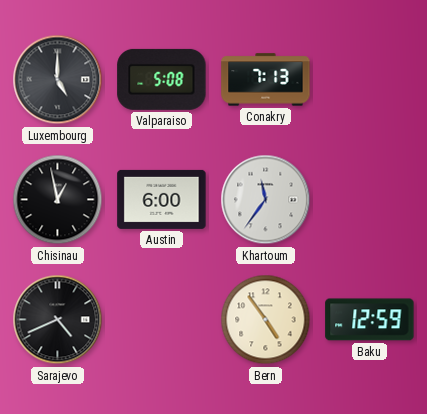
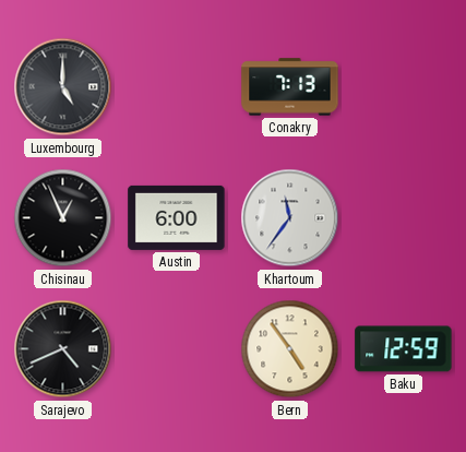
Valparaiso: 5:08 -> none
Chisinau: 12:58 -> 12:56
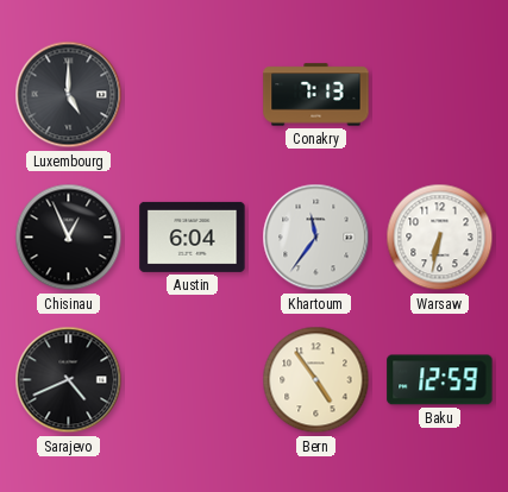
Austin: 6:00 -> 6:04
Warsaw: none -> 6:32
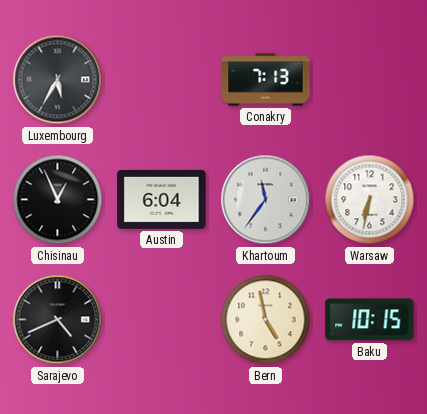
Luxembourg: 5:00 -> 5:35
Bern: 4:54 -> 4:58
Baku: 12:59 -> 10:15
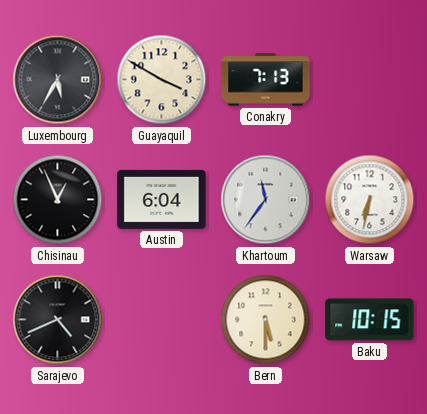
Guayaquil: none -> 3:50
Bern: 4:58 -> 5:30
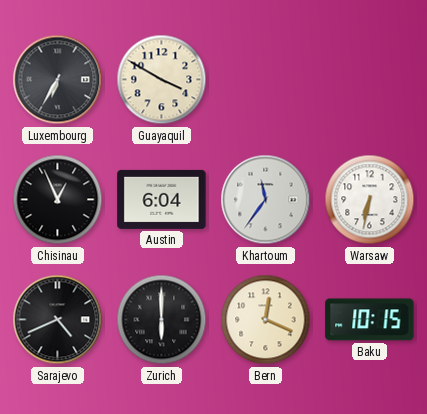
Luxembourg: 5:35 -> 6:35
Conakry: 7:13 -> none
Zurich: none -> 6:00
Bern: 5:30 -> 12:19
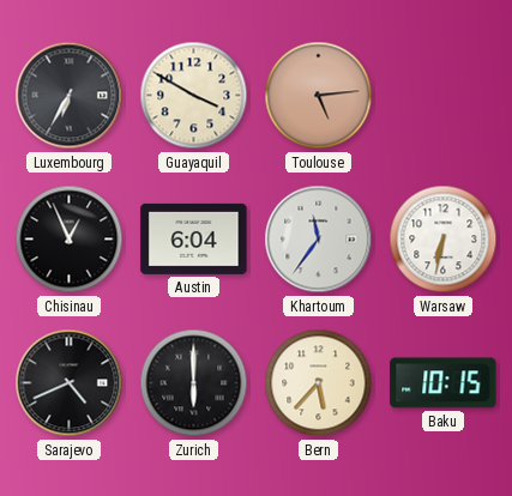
Toulouse: none -> 5:14
Bern: 12:19 -> 5:37
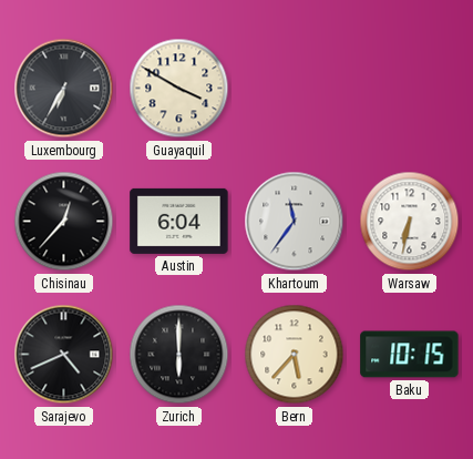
Toulouse: 5:14 -> none
Chisinau: 12:56 -> 12:37
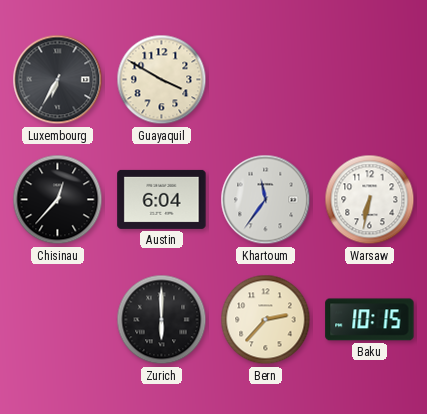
Sarajevo: 4:41 -> none
Bern: 5:37 -> 2:37
